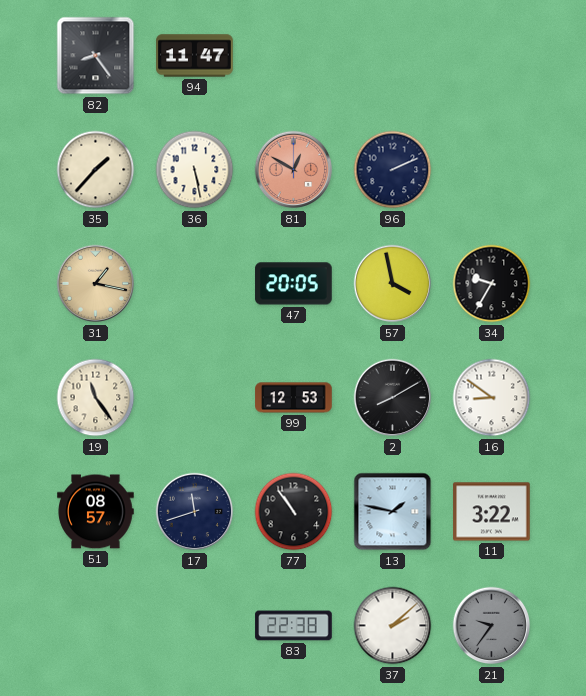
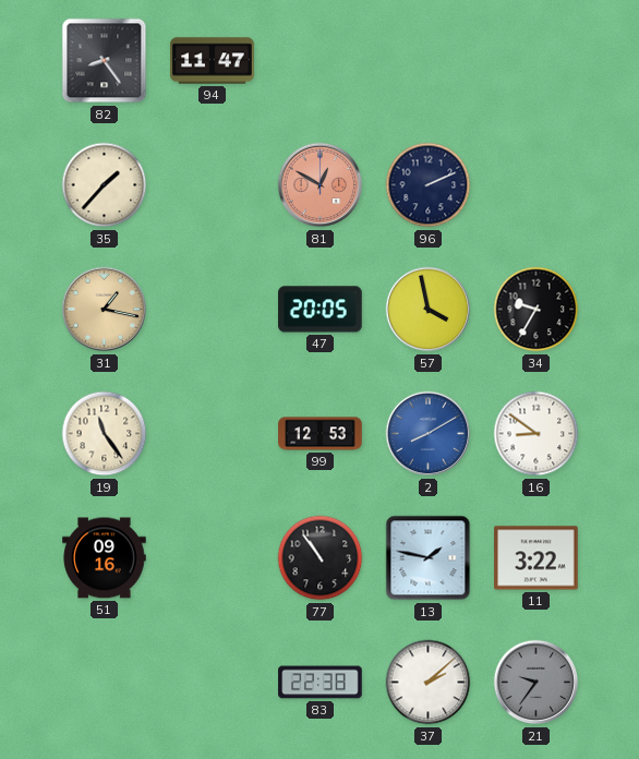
36: 5:28 -> none
2 dial: black -> blue
51: 08:57 -> 09:16
17: 11:42 -> none
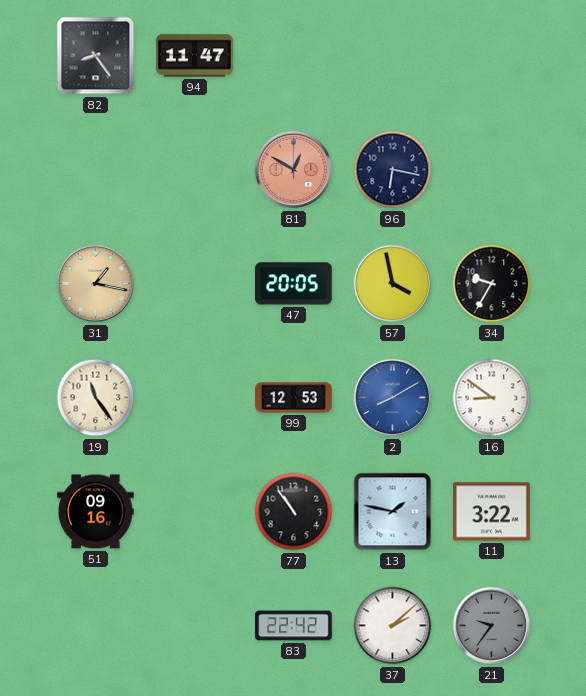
35: 1:37 -> none
96: 2:11 -> 6:17
83: 22:38 -> 22:42
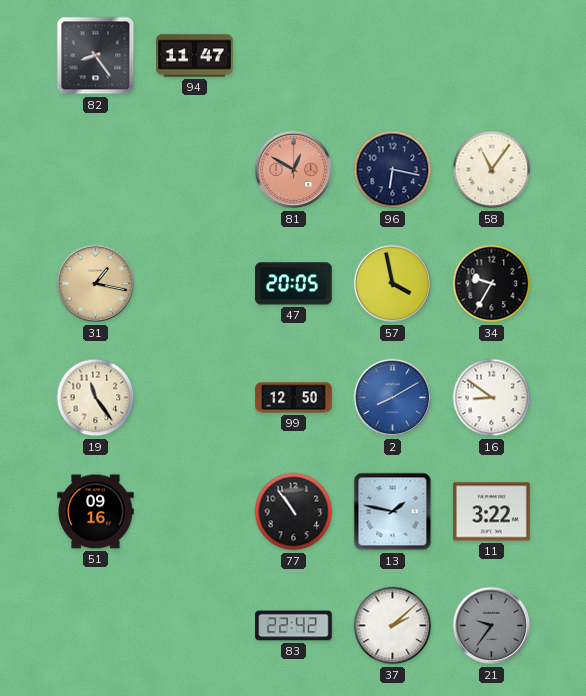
58: none -> 11:06
99: 12:53 -> 12:50
